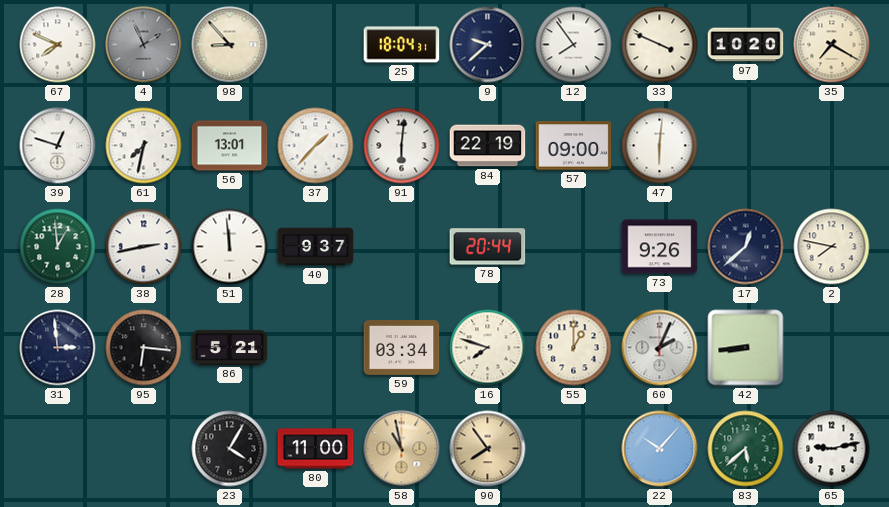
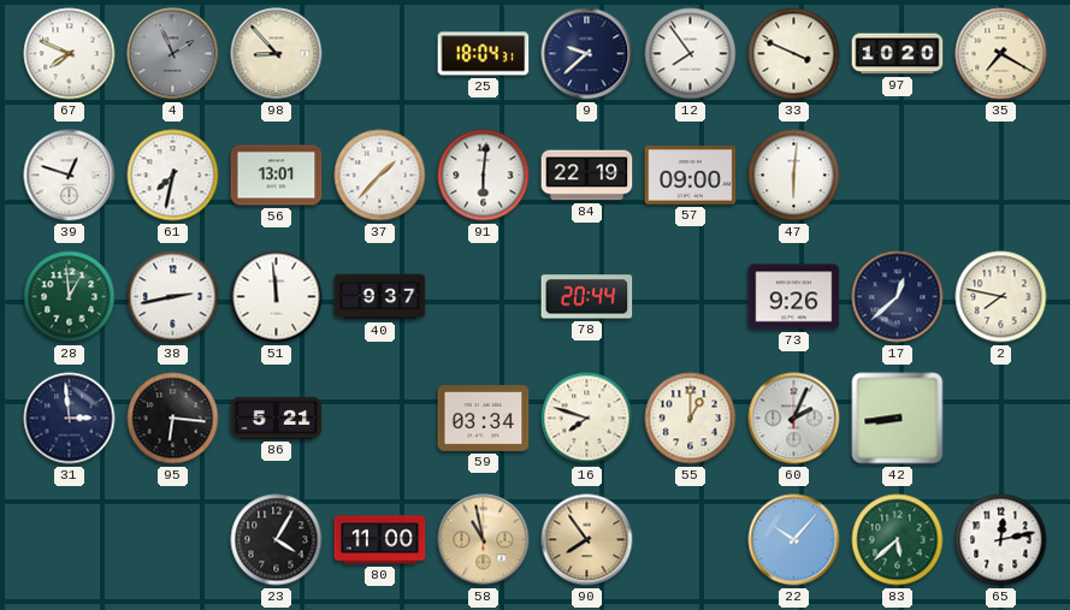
65: 9:13 -> 12:13
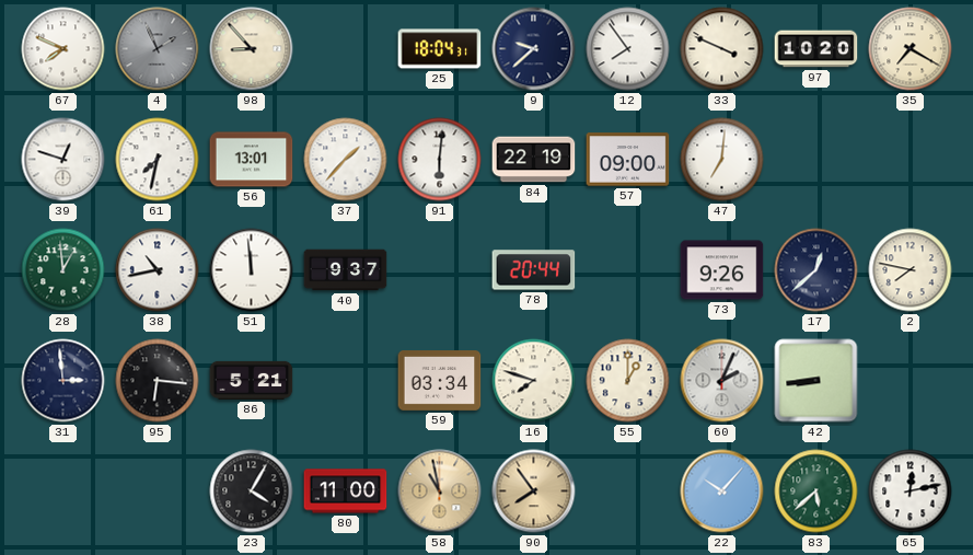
47: 6:01 -> 7:01
38: 2:43 -> 10:43
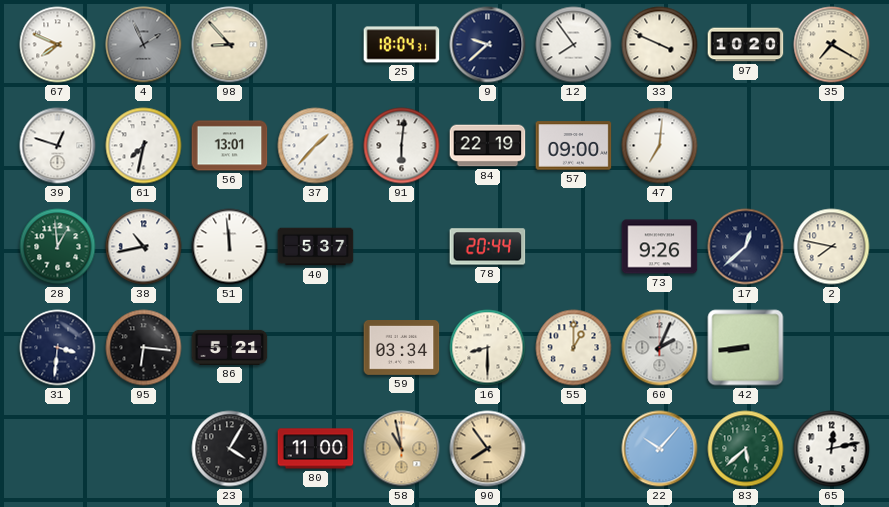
40: 9:37 -> 5:37
31: 2:59 -> 3:31
16: 7:48 -> 8:30
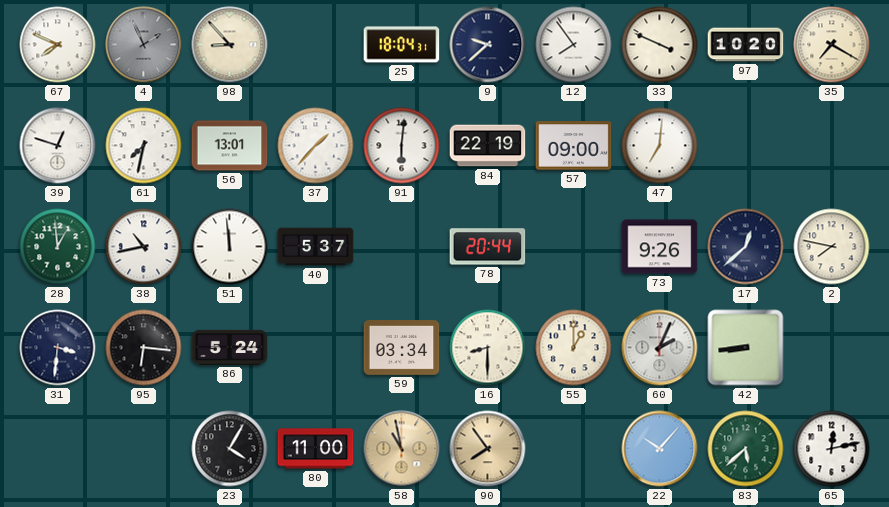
86: 5:21 -> 5:24
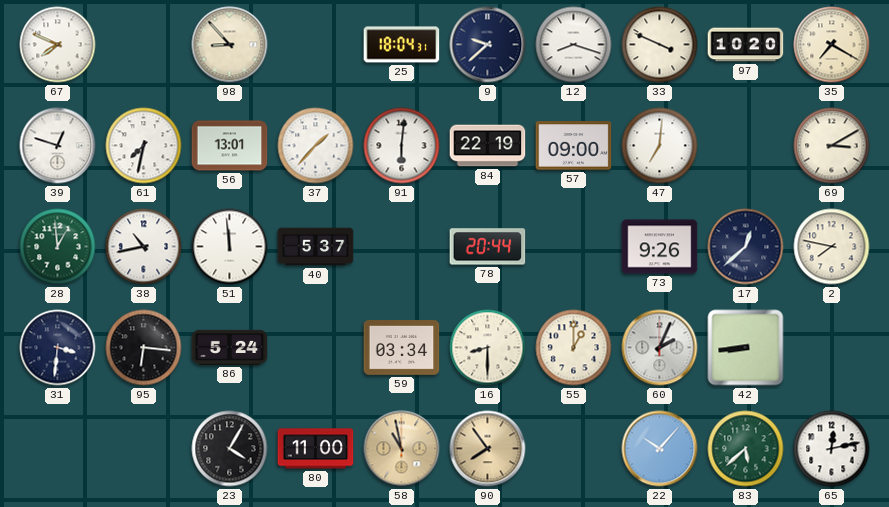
4: 1:56 -> none
12: 7:54 -> 8:18
69: none -> 3:10
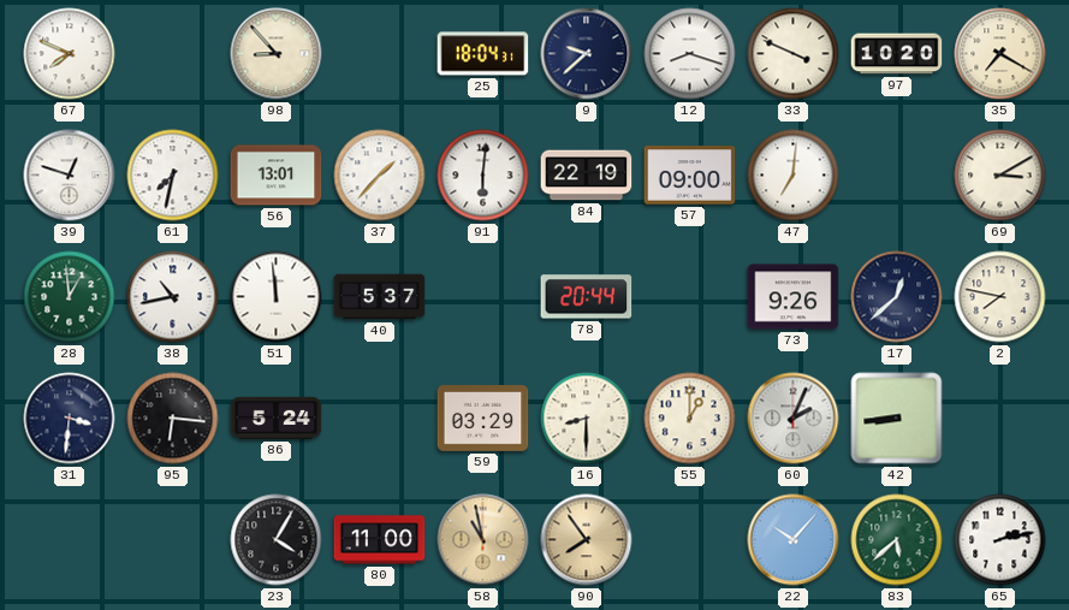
59: 03:34 -> 03:29
65: 12:13 -> 2:13
